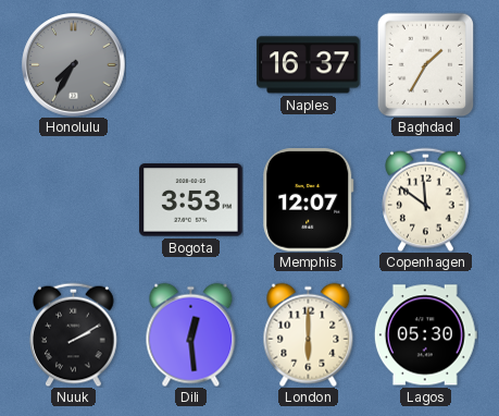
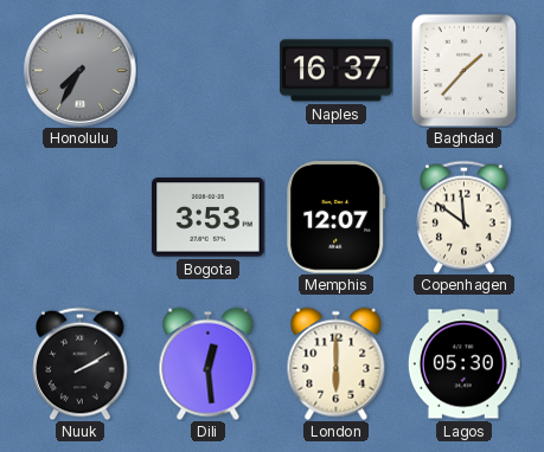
Baghdad: 1:35 -> 1:37
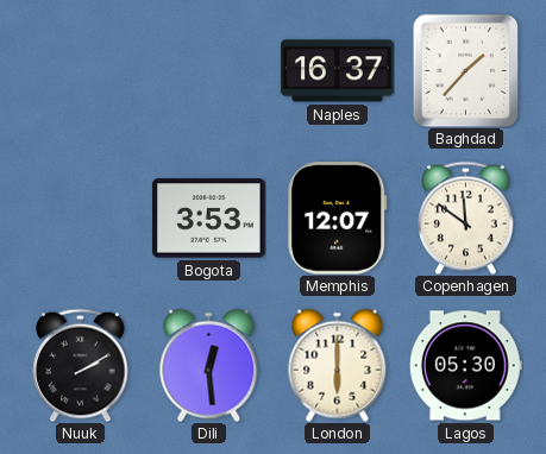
Honolulu: 7:35 -> none
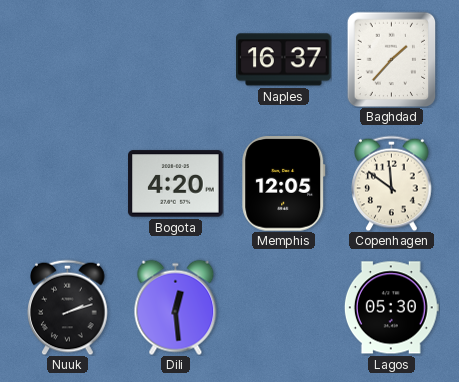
Bogota: 3:53 -> 4:20
Memphis: 12:07 -> 12:05
Nuuk: 2:10 -> 2:12
London: 6:00 -> none
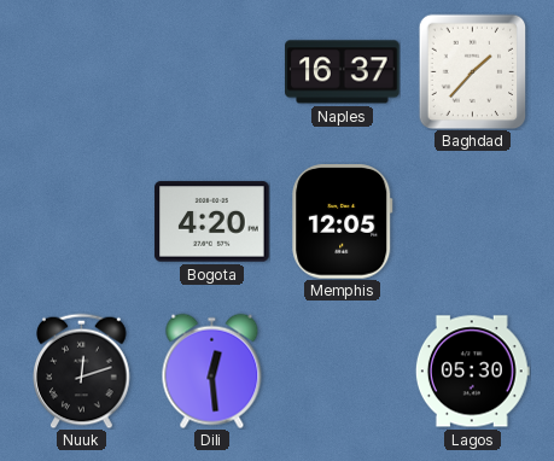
Copenhagen: 11:51 -> none
Nuuk: 2:12 -> 12:12
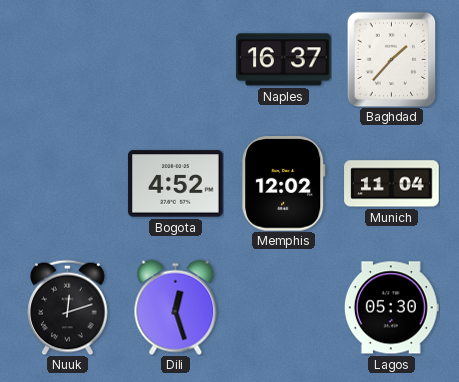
Bogota: 4:20 -> 4:52
Memphis: 12:05 -> 12:02
Munich: none -> 11:04
Dili: 12:29 -> 12:27
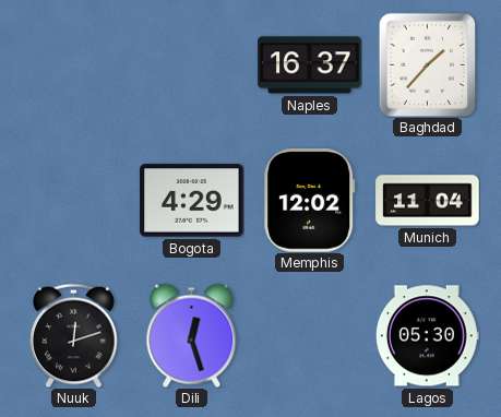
Bogota: 4:52 -> 4:29
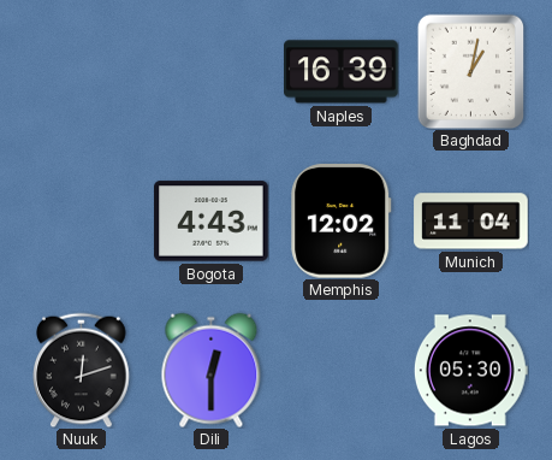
Naples: 16:37 -> 16:39
Baghdad: 1:37 -> 1:02
Bogota: 4:29 -> 4:43
Dili: 12:27 -> 12:30
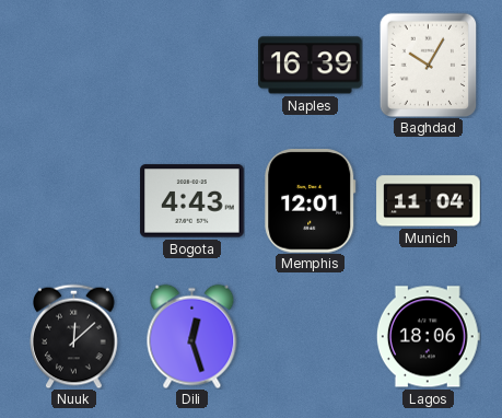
Baghdad: 1:02 -> 10:05
Memphis: 12:02 -> 12:01
Nuuk: 12:12 -> 12:08
Dili: 12:30 -> 12:27
Lagos: 05:30 -> 18:06
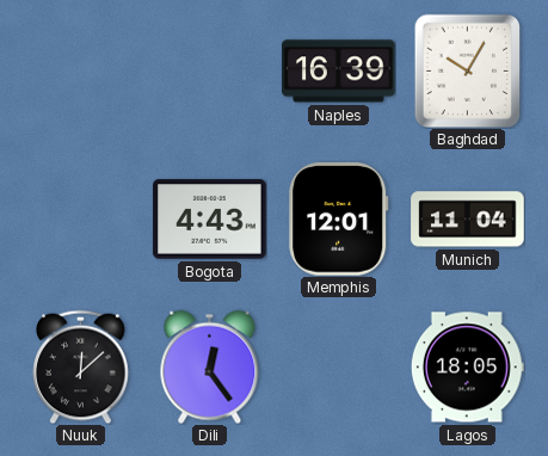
Dili: 12:27 -> 12:24
Lagos: 18:06 -> 18:05
